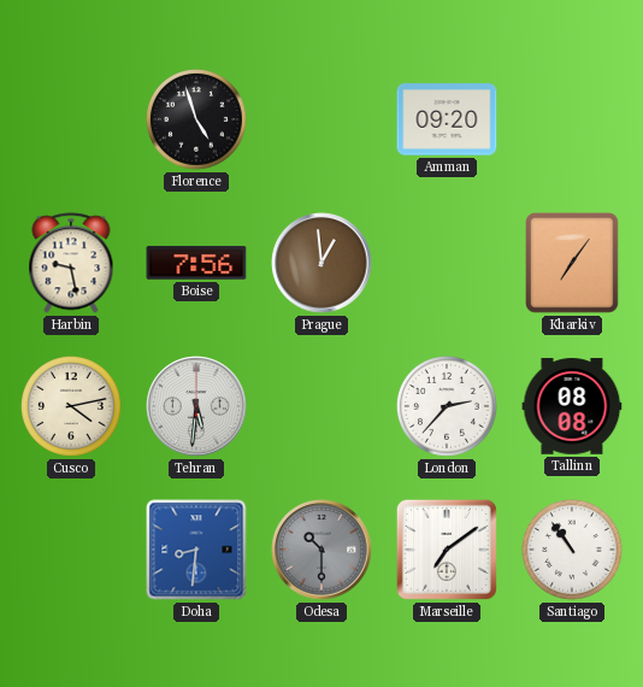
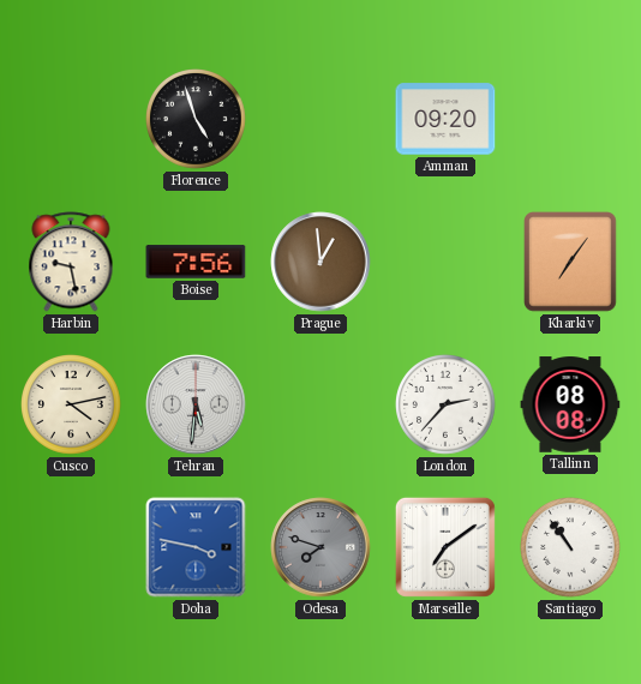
Doha: 8:31 -> 3:47
Odesa: 10:30 -> 7:48
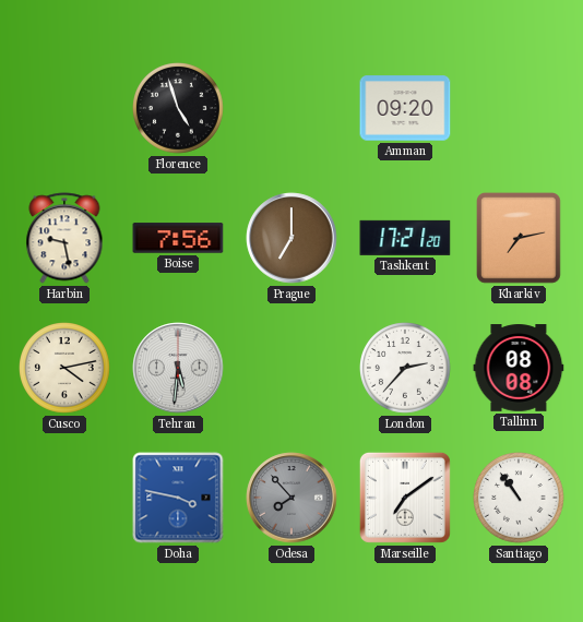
Prague: 12:59 -> 7:00
Tashkent: none -> 17:21
Kharkiv: 7:06 -> 7:13
Odesa: 7:48 -> 7:53
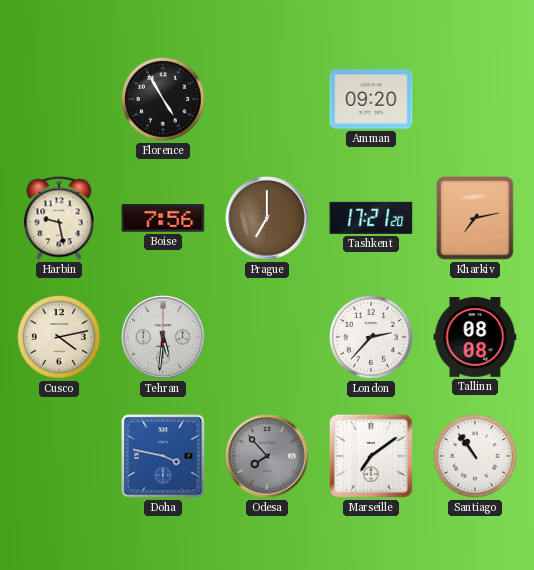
Florence: 4:57 -> 4:55
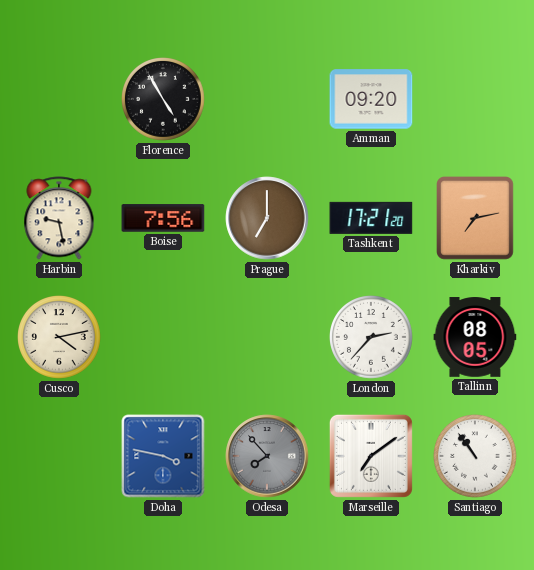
Tehran: 5:31 -> none
Tallinn: 08:08 -> 08:05
